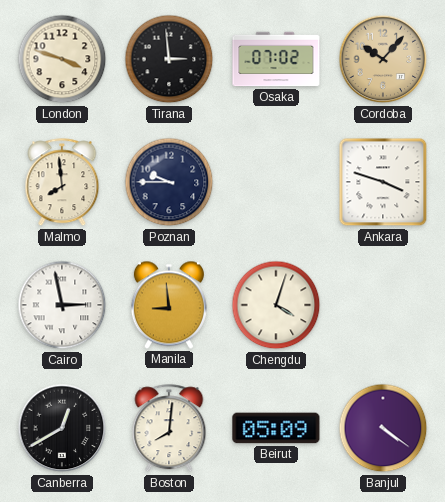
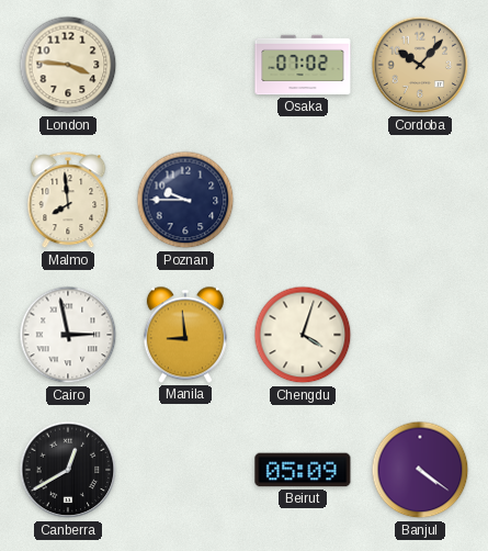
London: 3:48 -> 3:46
Tirana: 2:59 -> none
Ankara: 3:48 -> none
Boston: 8:01 -> none
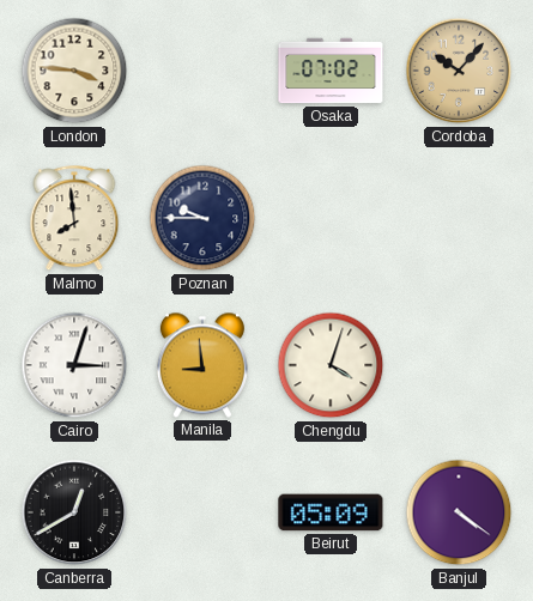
Cairo: 2:58 -> 3:03
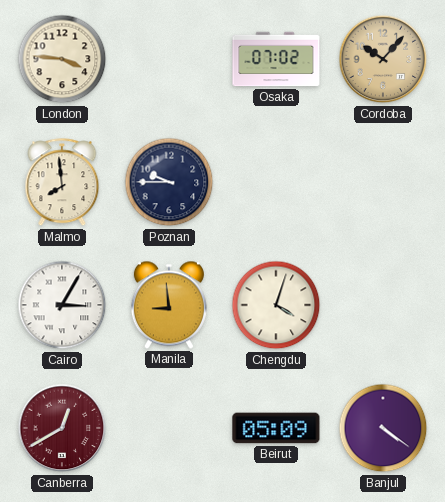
Cairo: 3:03 -> 3:05
Canberra dial: black -> burgundy
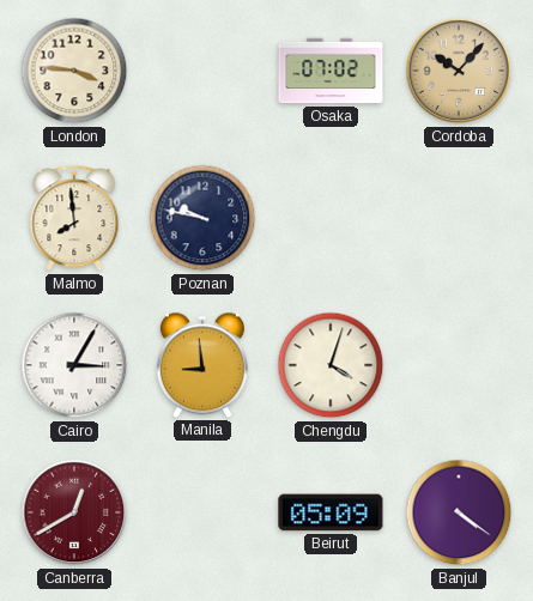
Poznan: 9:45 -> 9:47
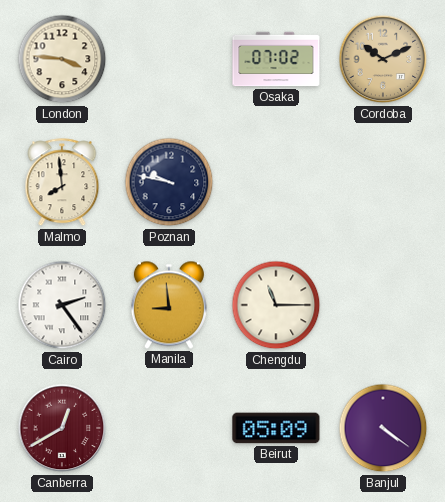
Cordoba: 10:07 -> 10:11
Cairo: 3:05 -> 2:24
Chengdu: 4:03 -> 11:15
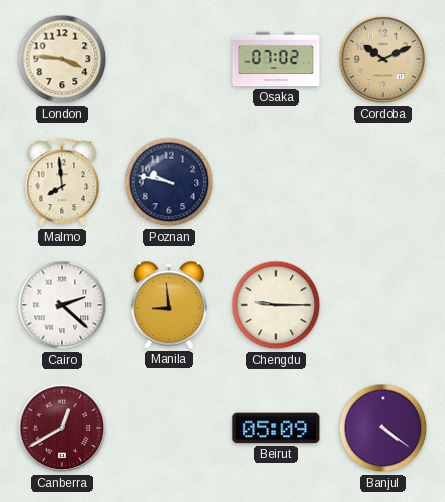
Cairo: 2:24 -> 2:22
Chengdu: 11:15 -> 9:15
